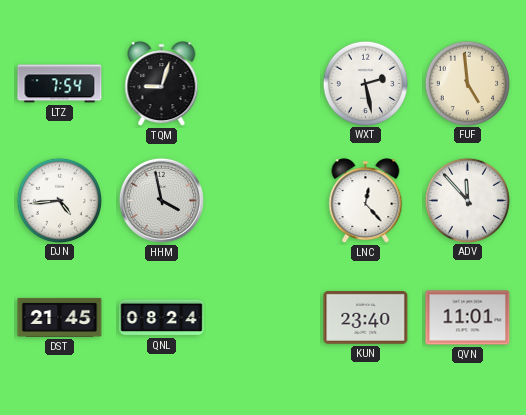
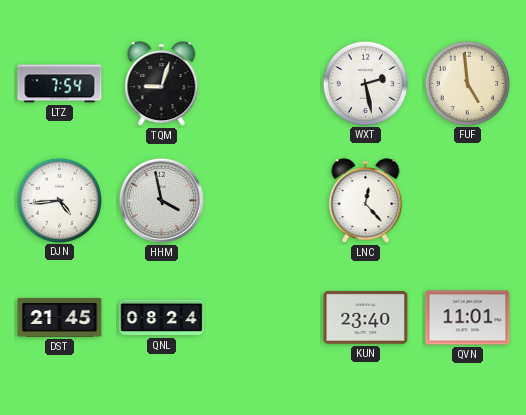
ADV: 11:53 -> none
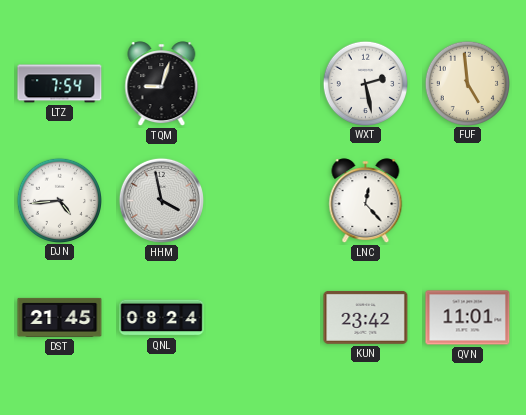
KUN: 23:40 -> 23:42
